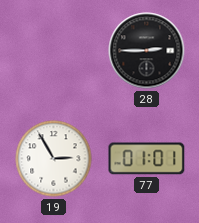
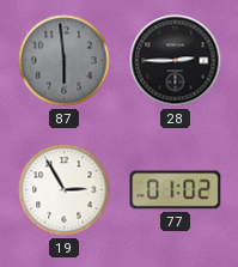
87: none -> 5:59
77: 01:01 -> 01:02
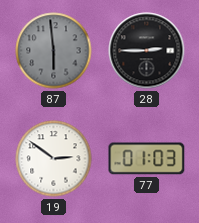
19: 2:55 -> 2:51
77: 01:02 -> 01:03
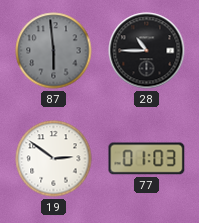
28: 2:45 -> 10:45
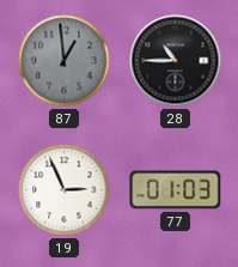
87: 5:59 -> 12:59
19: 2:51 -> 2:56
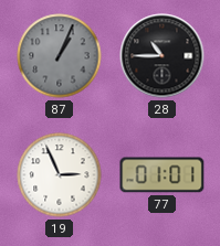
87: 12:59 -> 1:04
77: 01:03 -> 01:01
